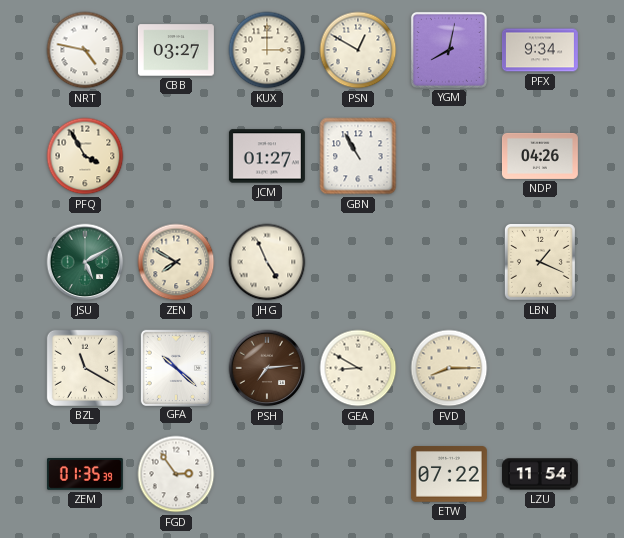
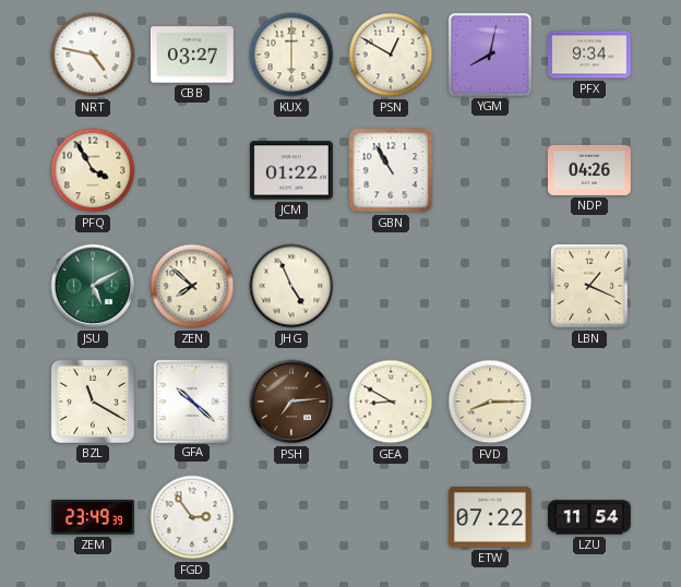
KUX: 3:00 -> 6:00
JCM: 01:27 -> 01:22
ZEN: 7:50 -> 7:52
ZEM: 01:35 -> 23:49
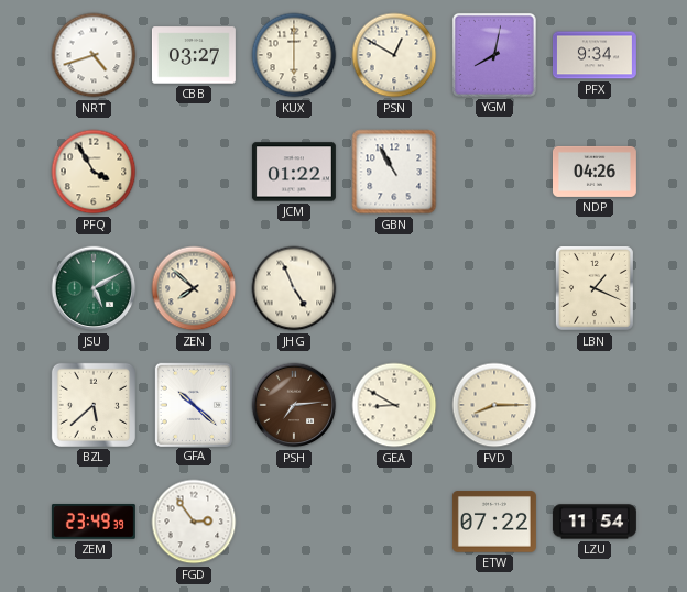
NRT: 4:47 -> 4:42
BZL: 11:20 -> 5:38
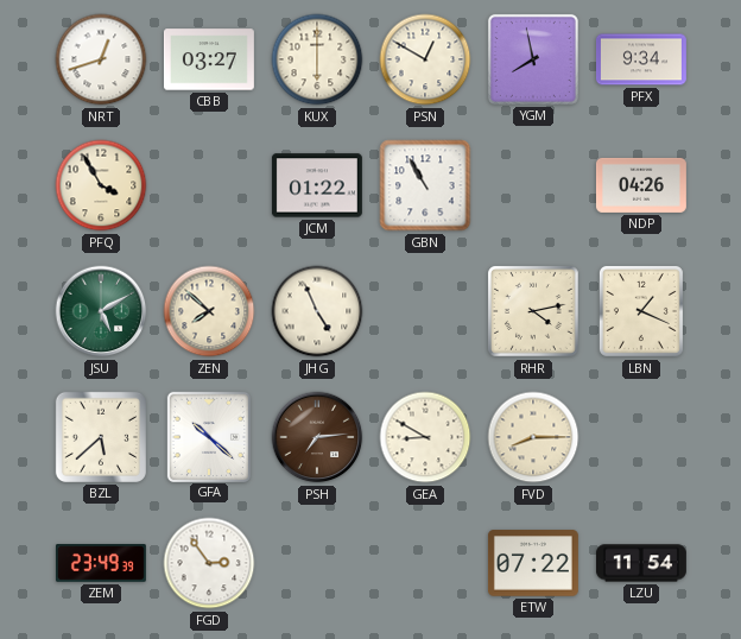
NRT: 4:42 -> 12:42
YGM: 8:02 -> 7:58
RHR: none -> 4:13
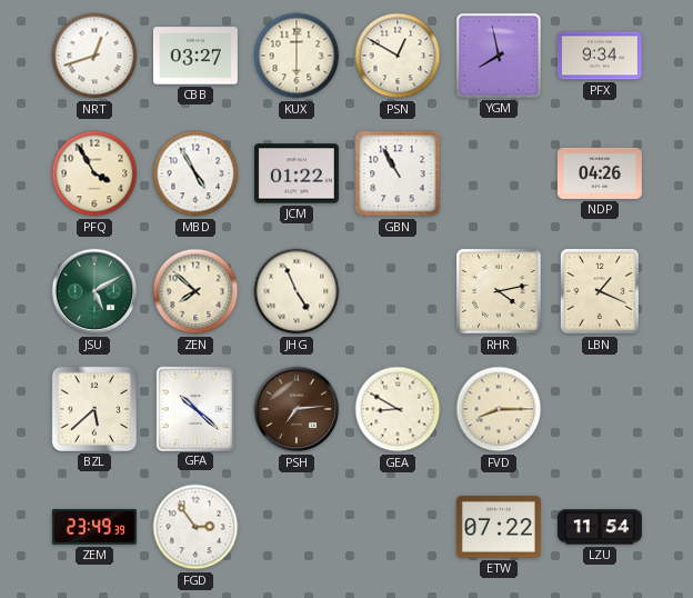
MBD: none -> 4:55
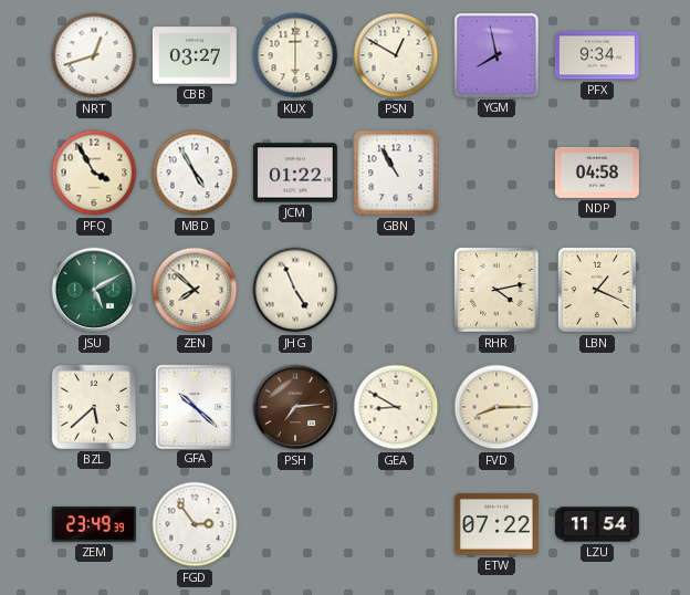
NDP: 04:26 -> 04:58
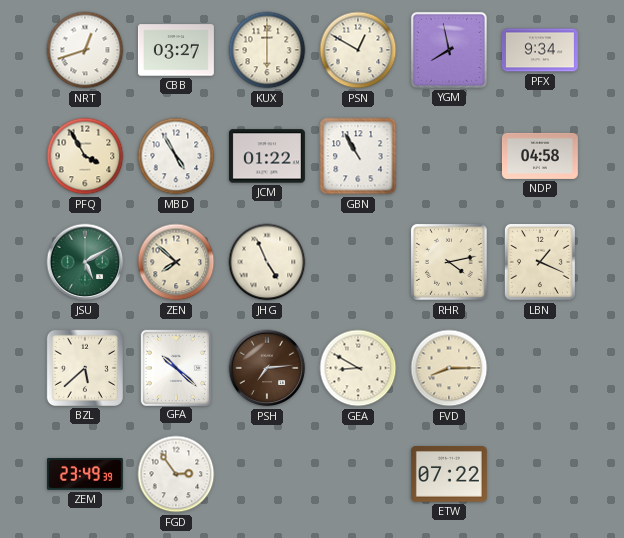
LZU: 11:54 -> none
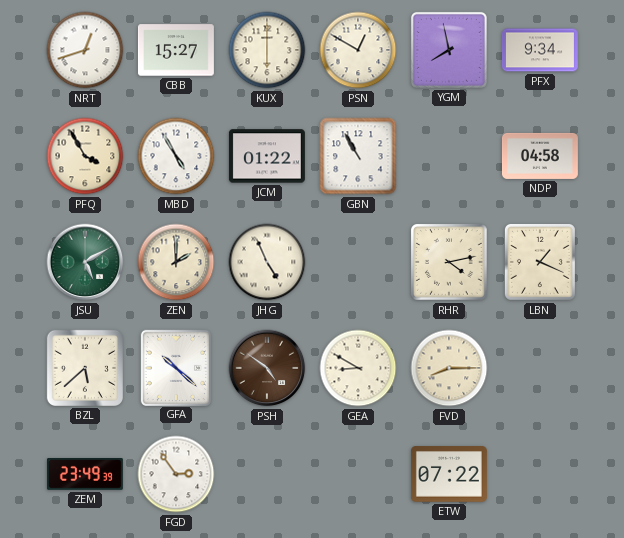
CBB: 03:27 -> 15:27
ZEN: 7:52 -> 2:00
PSH: 7:14 -> 4:51
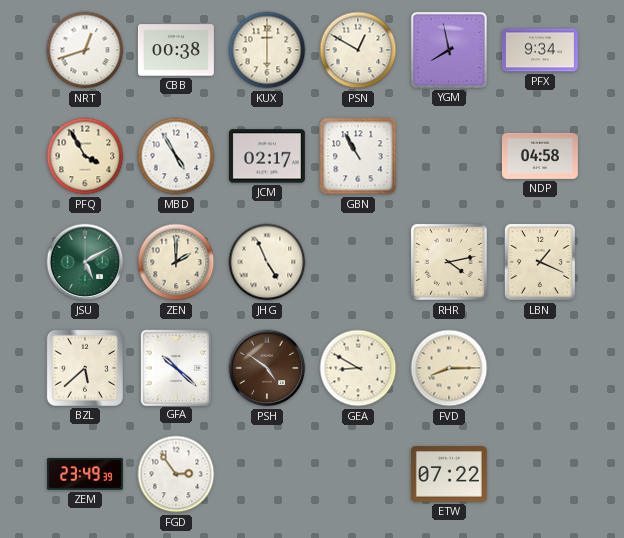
CBB: 15:27 -> 00:38
JCM: 01:22 -> 02:17
